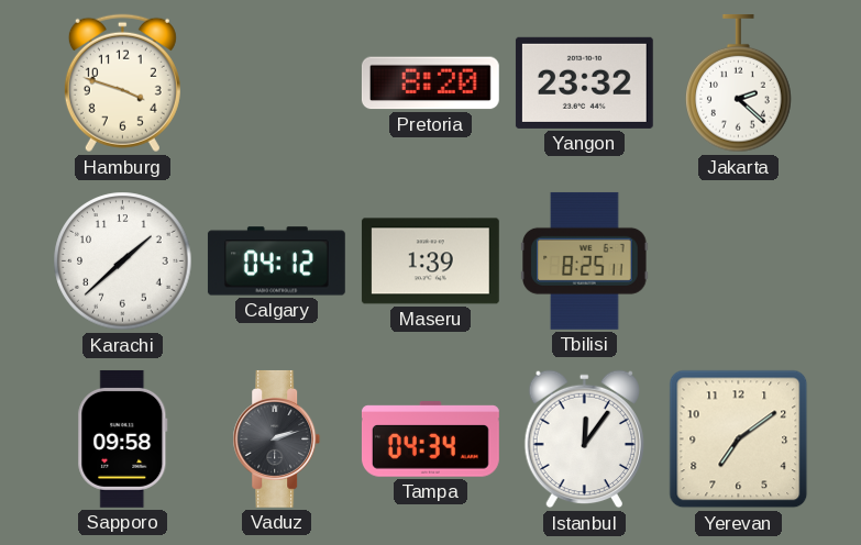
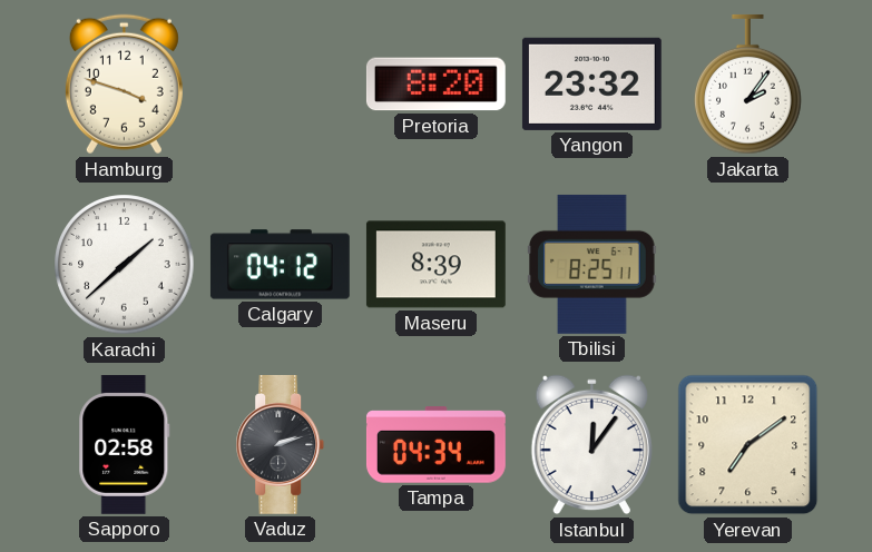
Jakarta: 2:22 -> 2:06
Maseru: 1:39 -> 8:39
Sapporo: 09:58 -> 02:58
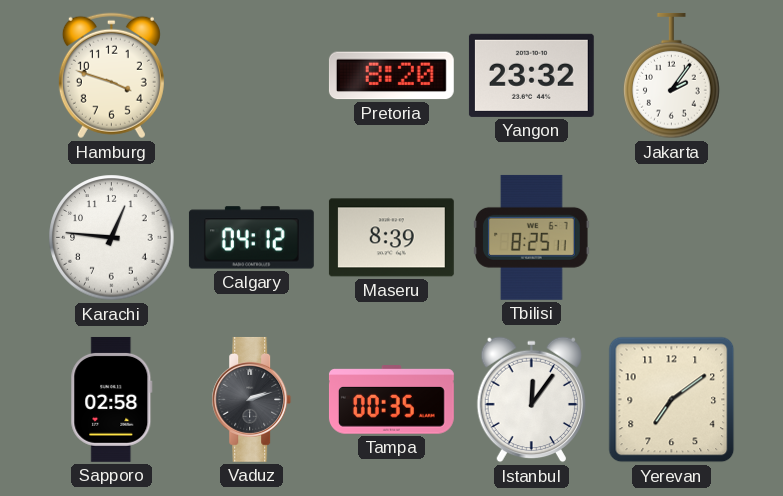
Karachi: 1:38 -> 12:46
Tampa: 04:34 -> 00:35
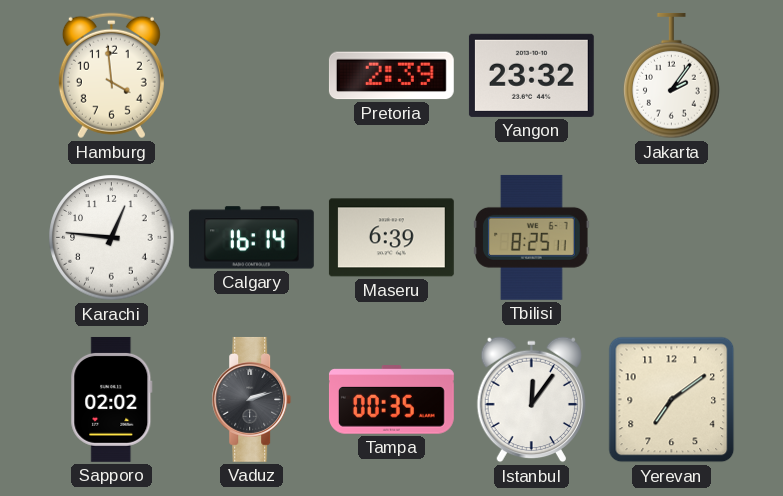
Hamburg: 3:48 -> 3:59
Pretoria: 8:20 -> 2:39
Calgary: 04:12 -> 16:14
Maseru: 8:39 -> 6:39
Sapporo: 02:58 -> 02:02
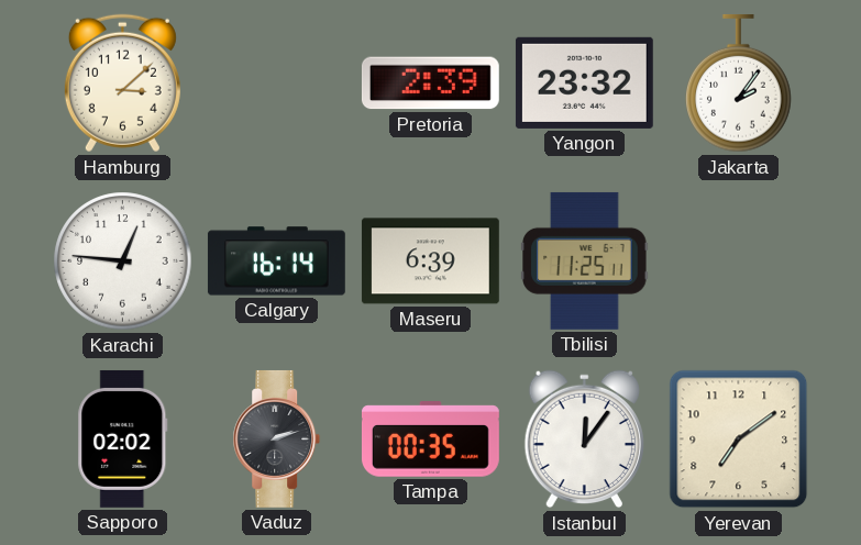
Hamburg: 3:59 -> 3:08
Tbilisi: 8:25 -> 11:25
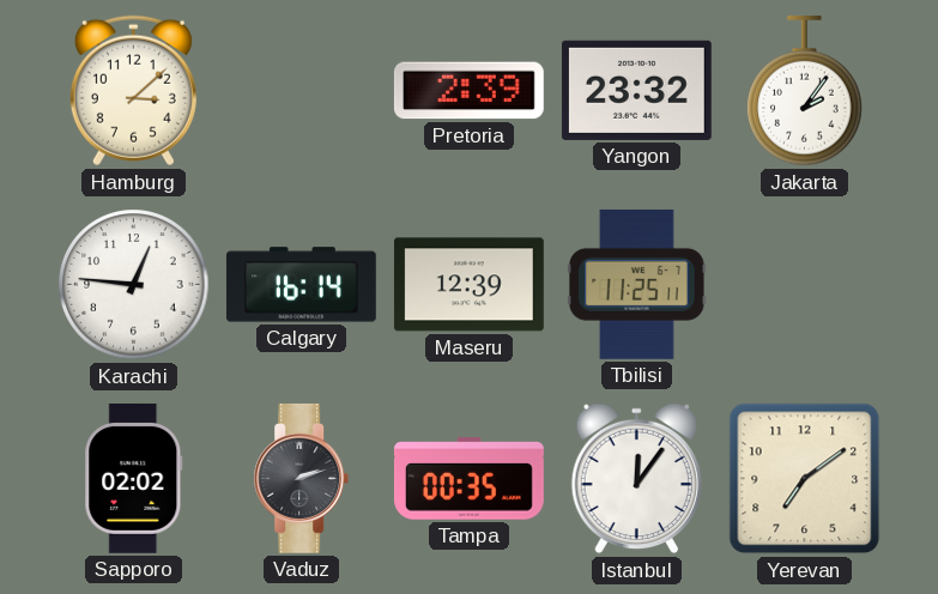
Maseru: 6:39 -> 12:39
